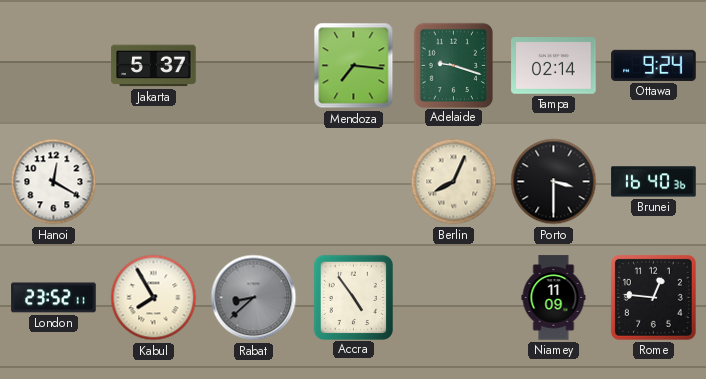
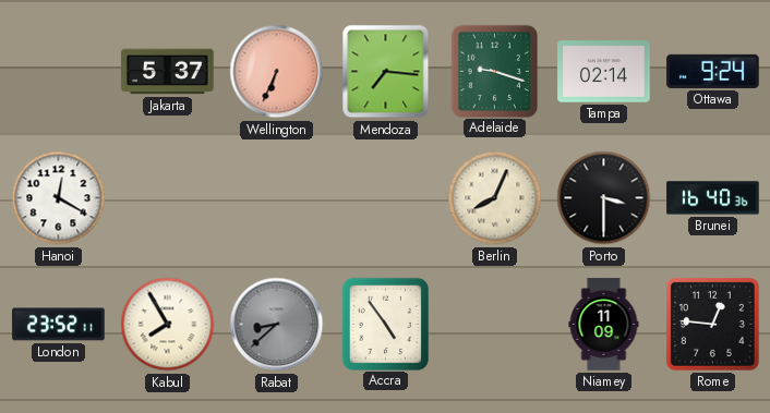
Wellington: none -> 6:34
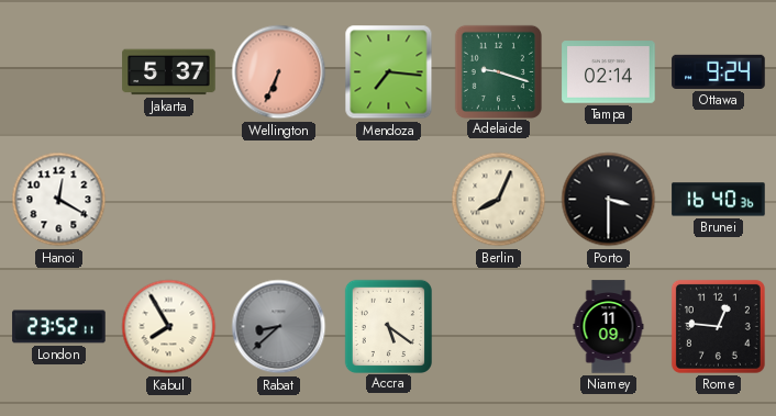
Accra: 4:54 -> 5:21
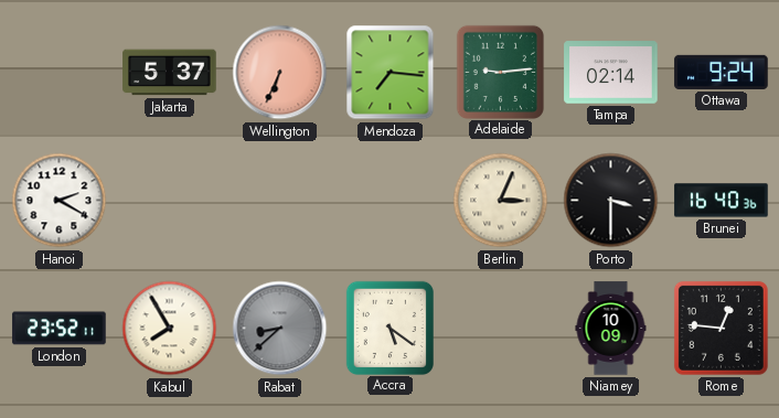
Adelaide: 9:18 -> 9:14
Hanoi: 12:20 -> 2:20
Berlin: 8:04 -> 3:04
Niamey: 11:09 -> 10:09
